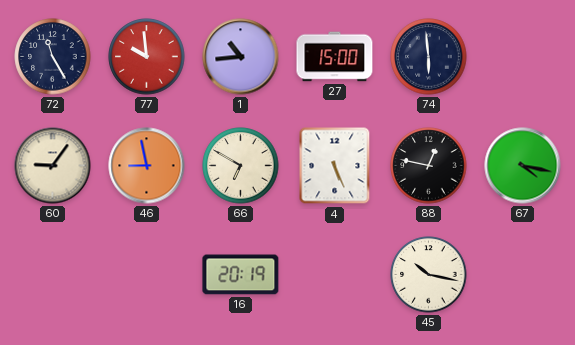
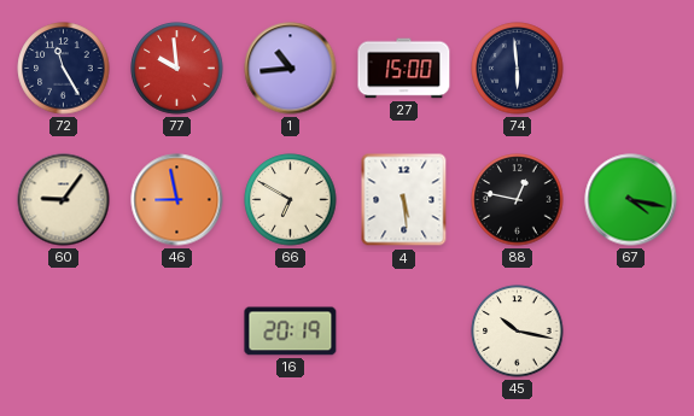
4: 5:26 -> 5:29
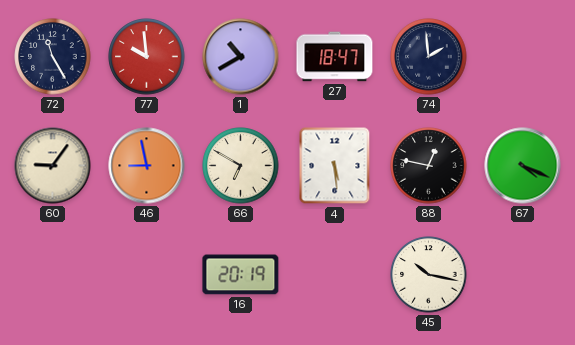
1: 10:44 -> 10:40
27: 15:00 -> 18:47
74: 5:59 -> 1:59
67: 4:17 -> 4:19
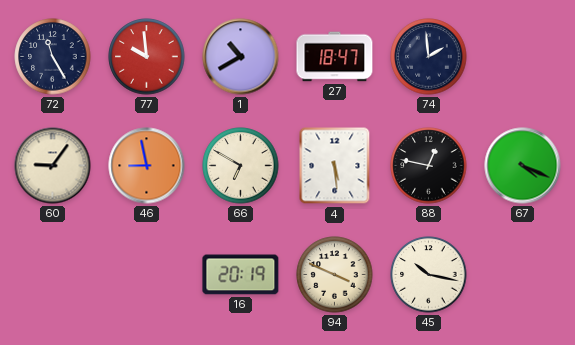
94: none -> 3:49
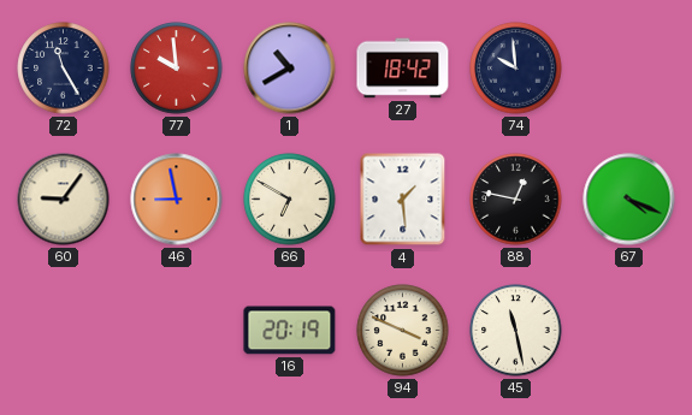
27: 18:47 -> 18:42
74: 1:59 -> 9:59
4: 5:29 -> 1:29
45: 10:17 -> 11:28
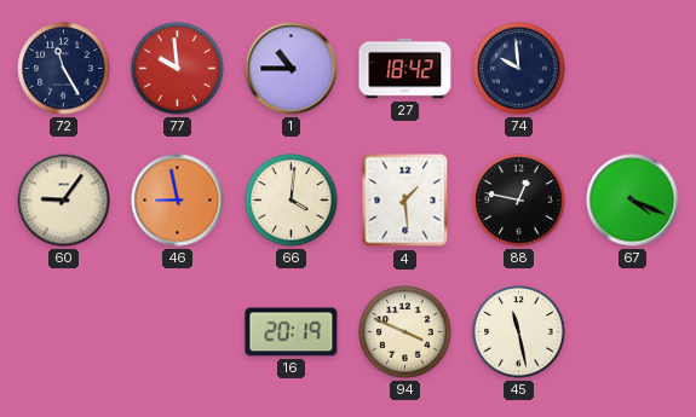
1: 10:40 -> 10:45
66: 6:50 -> 4:01
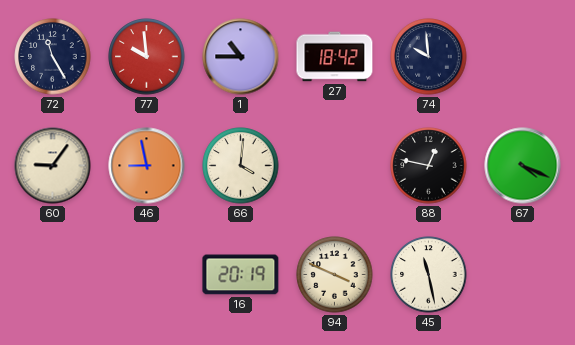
4: 1:29 -> none
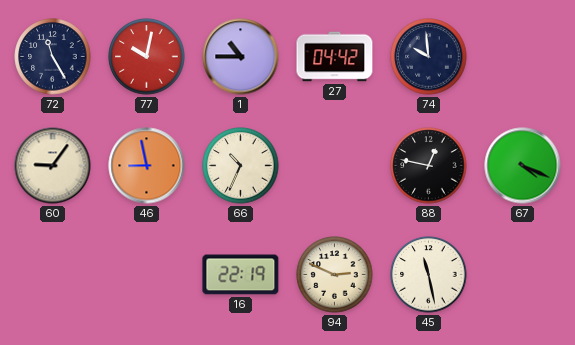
77: 9:59 -> 10:02
27: 18:42 -> 04:42
66: 4:01 -> 10:34
16: 20:19 -> 22:19
94: 3:49 -> 2:49
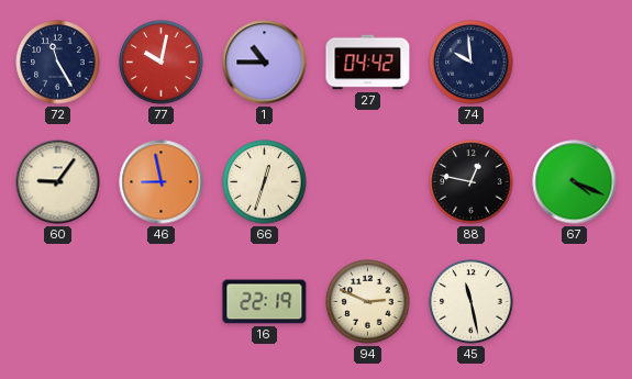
66: 10:34 -> 12:33
